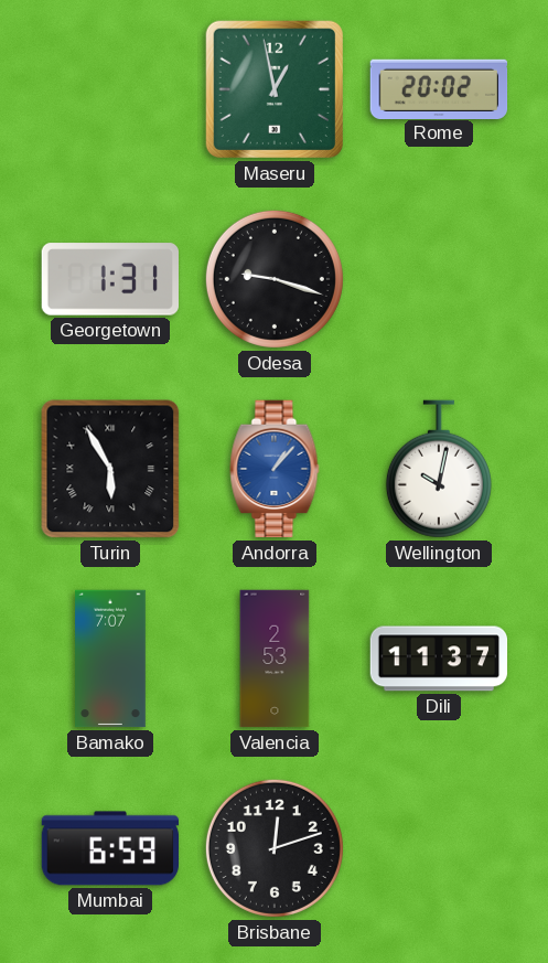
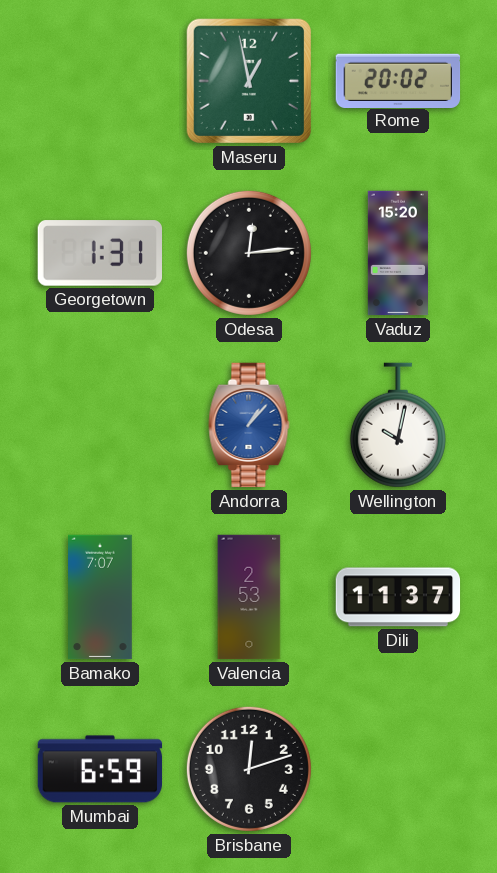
Odesa: 9:18 -> 12:14
Vaduz: none -> 15:20
Turin: 5:55 -> none
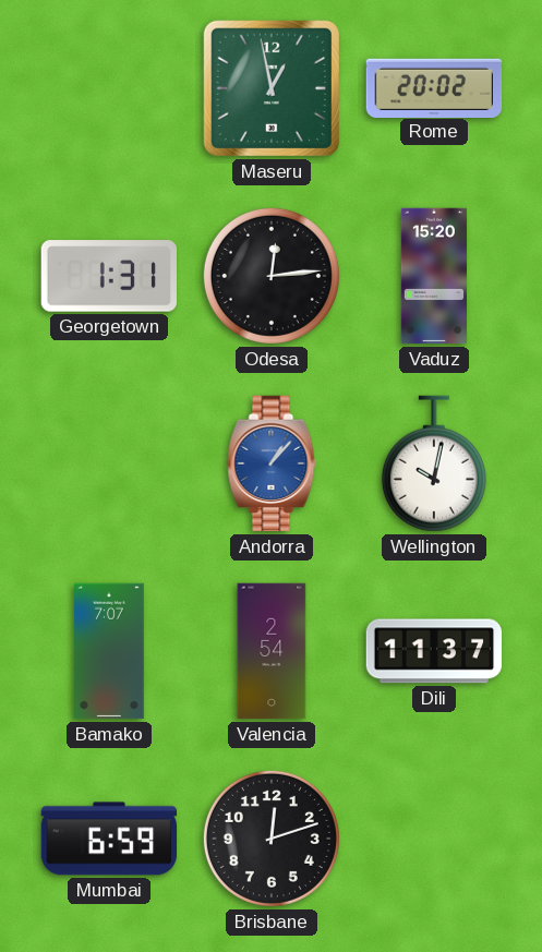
Valencia: 2:53 -> 2:54
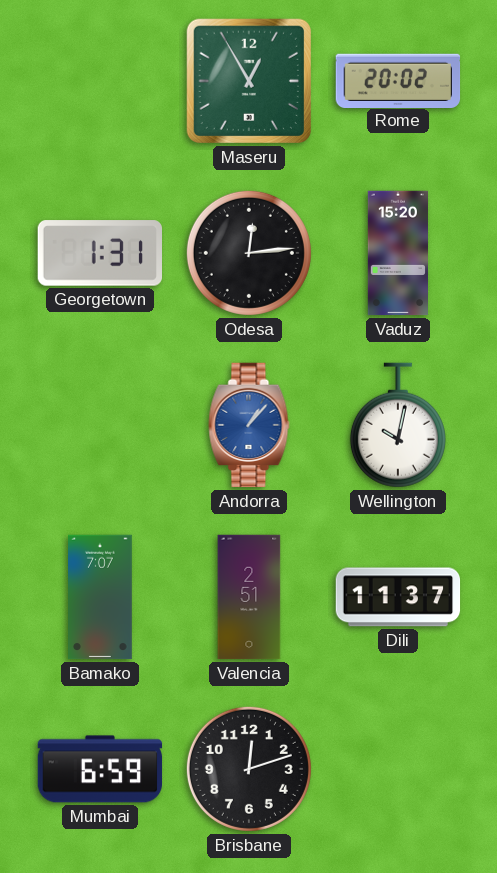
Maseru: 12:58 -> 12:55
Valencia: 2:54 -> 2:51
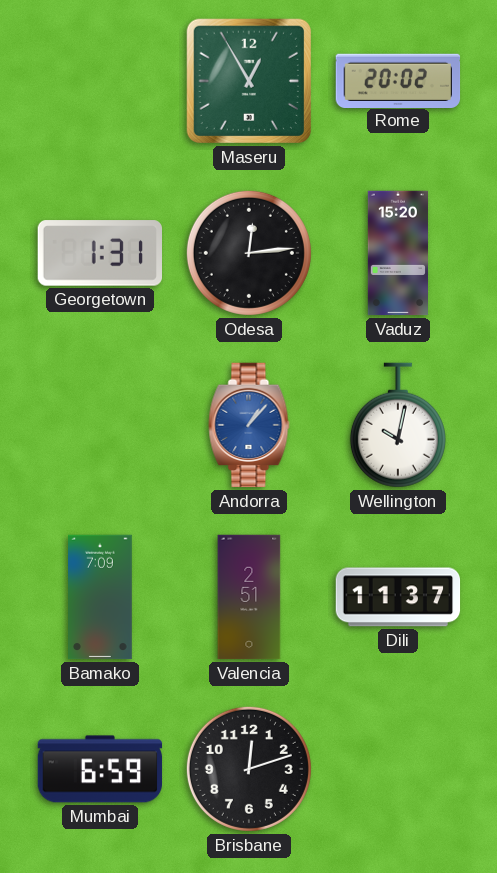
Bamako: 7:07 -> 7:09
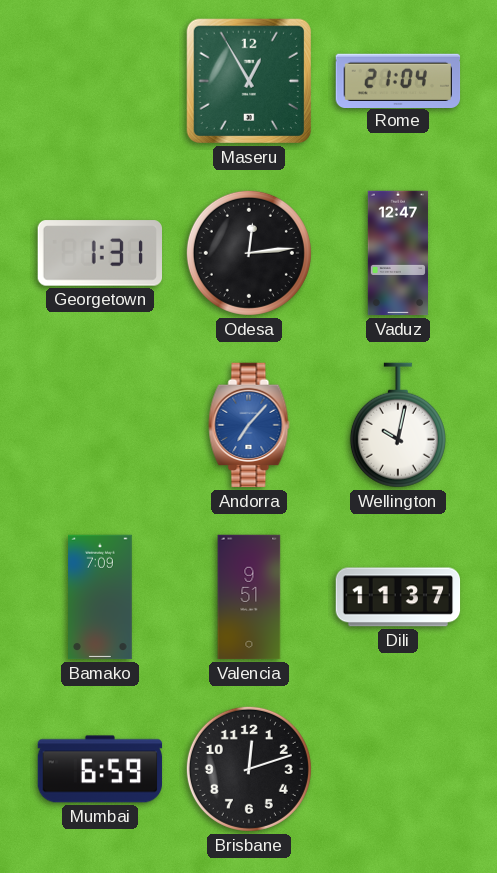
Rome: 20:02 -> 21:04
Vaduz: 15:20 -> 12:47
Andorra: 1:07 -> 7:07
Valencia: 2:51 -> 9:51
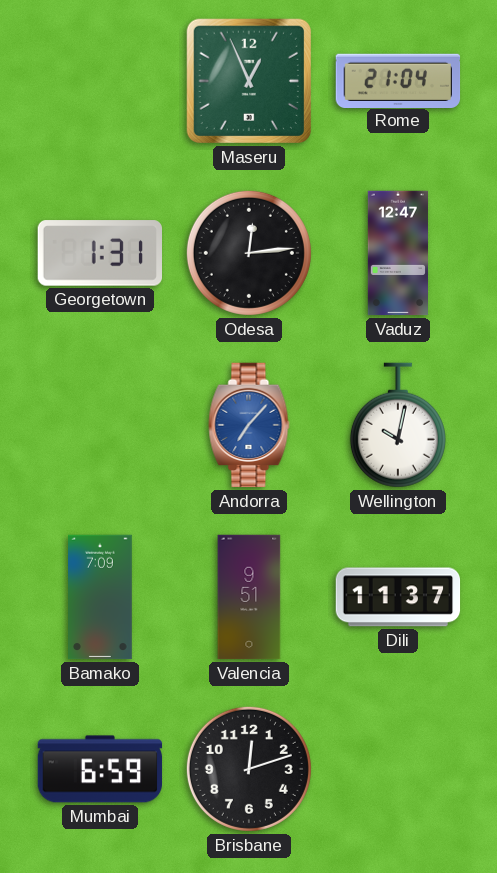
Maseru: 12:55 -> 12:56
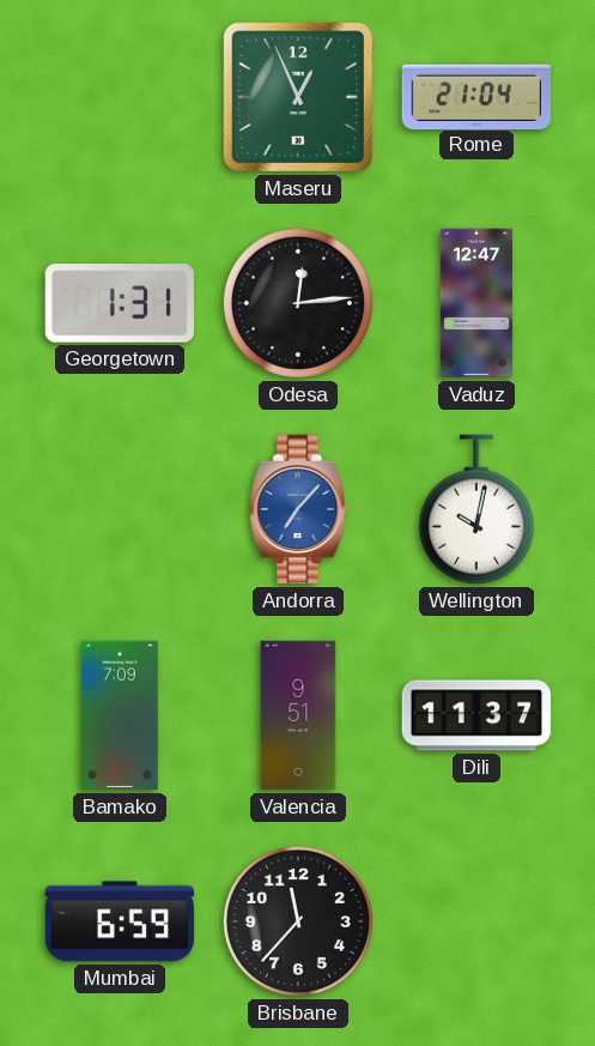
Brisbane: 12:12 -> 11:37
